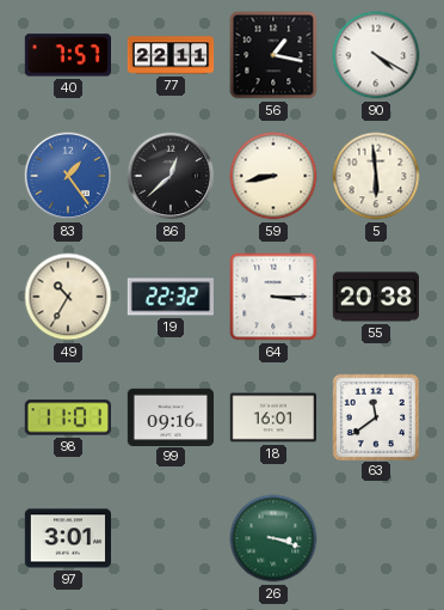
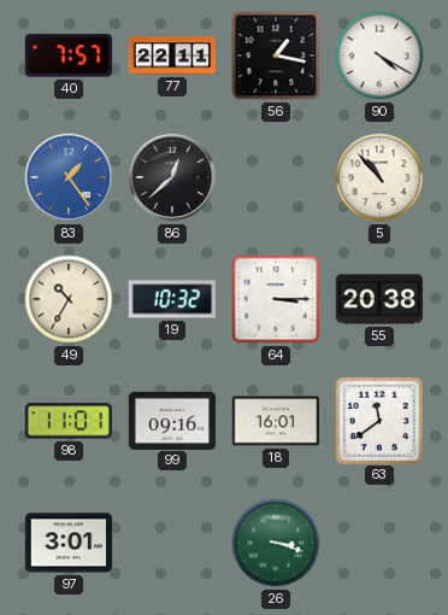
59: 8:43 -> none
5: 5:59 -> 10:53
19: 22:32 -> 10:32
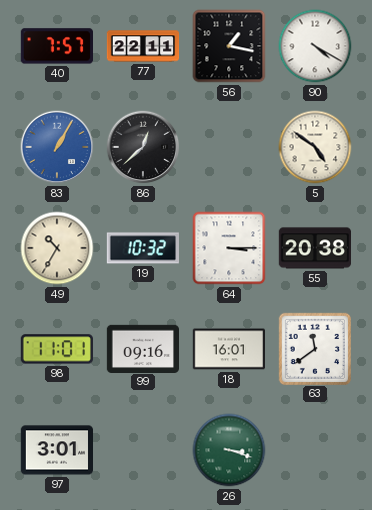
83: 1:24 -> 1:05
5: 10:53 -> 4:51
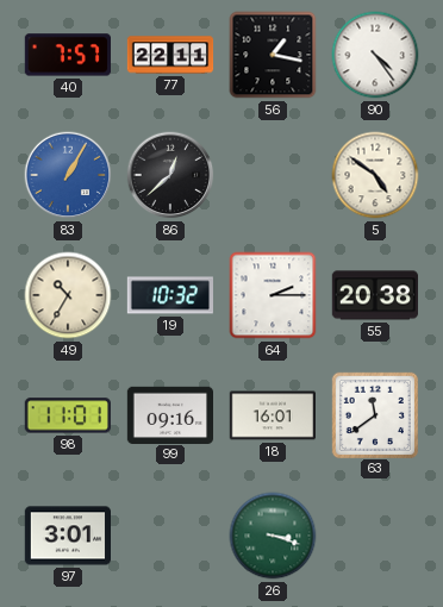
90: 4:20 -> 4:24
64: 3:15 -> 2:15
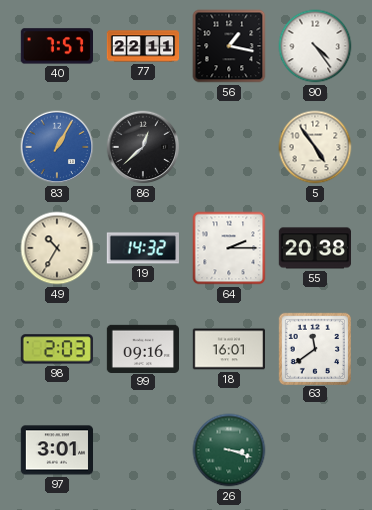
5: 4:51 -> 4:54
19: 10:32 -> 14:32
98: 11:01 -> 2:03
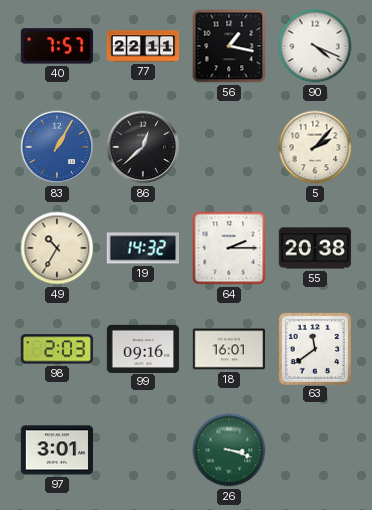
90: 4:24 -> 4:19
5: 4:54 -> 2:07
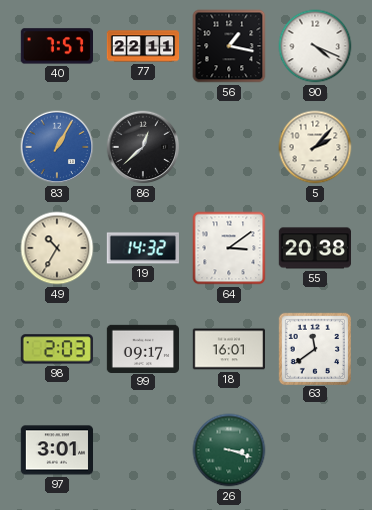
64: 2:15 -> 3:09
99: 09:16 -> 09:17
